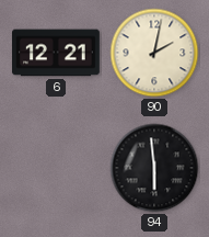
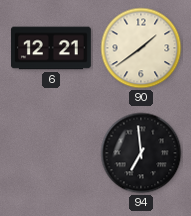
90: 2:02 -> 1:39
94: 5:59 -> 6:59
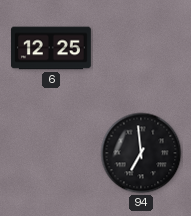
6: 12:21 -> 12:25
90: 1:39 -> none
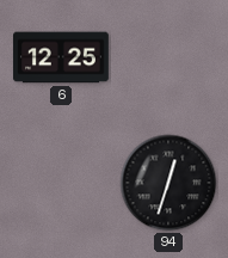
94: 6:59 -> 12:33
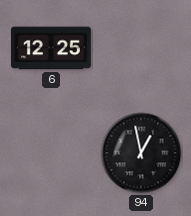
94: 12:33 -> 12:58
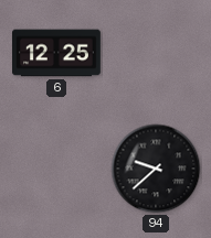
94: 12:58 -> 9:38
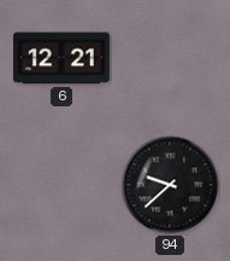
6: 12:25 -> 12:21
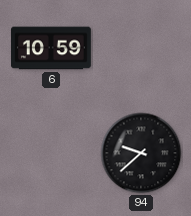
6: 12:21 -> 10:59
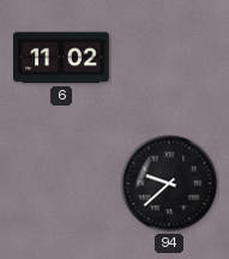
6: 10:59 -> 11:02
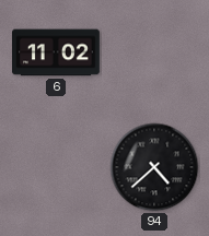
94: 9:38 -> 4:38
